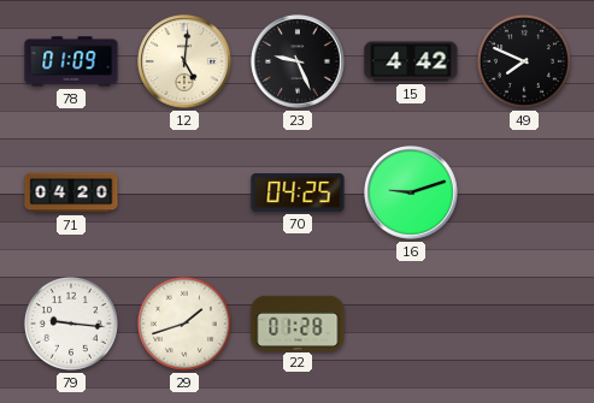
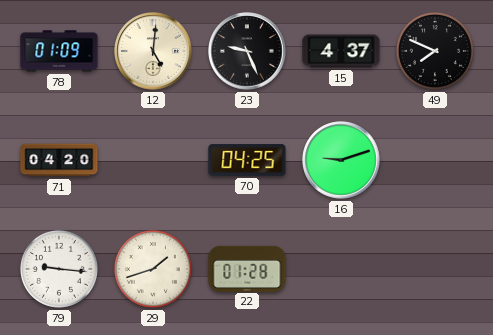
15: 4:42 -> 4:37
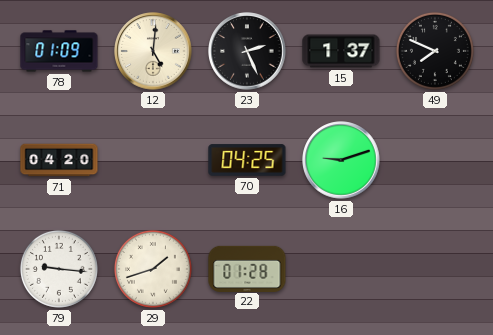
23: 9:26 -> 2:26
15: 4:37 -> 1:37
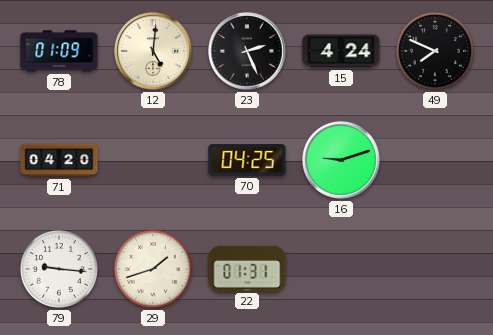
15: 1:37 -> 4:24
22: 01:28 -> 01:31
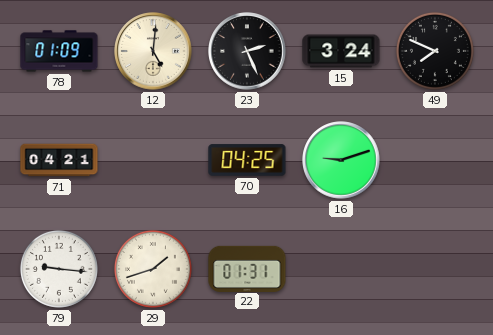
15: 4:24 -> 3:24
71: 04:20 -> 04:21
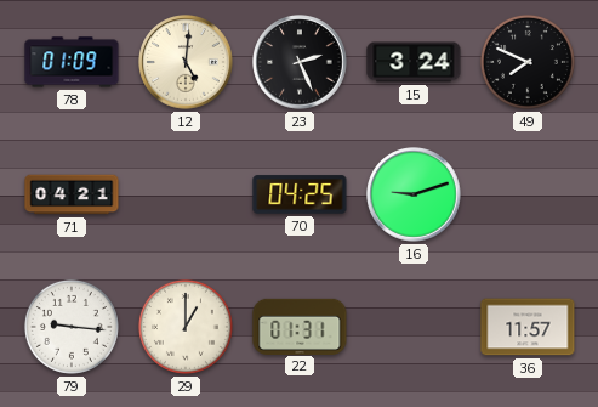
29: 1:42 -> 1:00
36: none -> 11:57
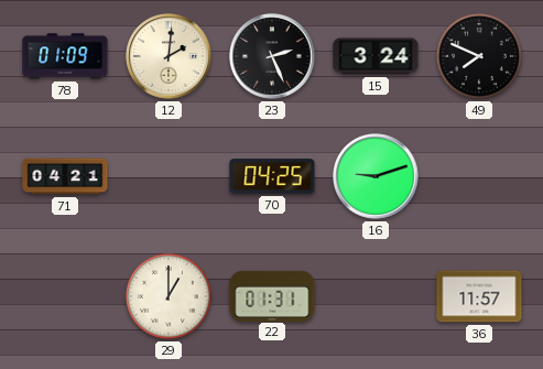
12: 5:01 -> 2:01
79: 9:16 -> none
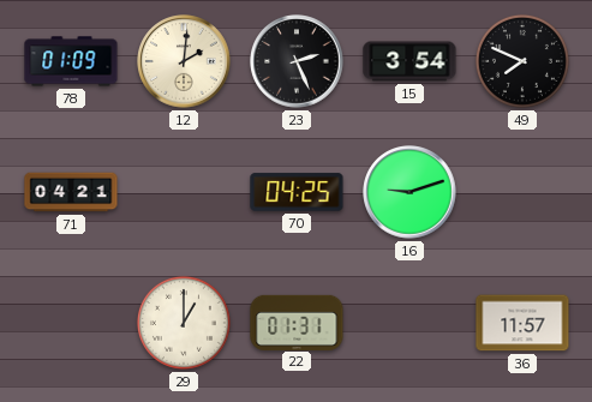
15: 3:24 -> 3:54
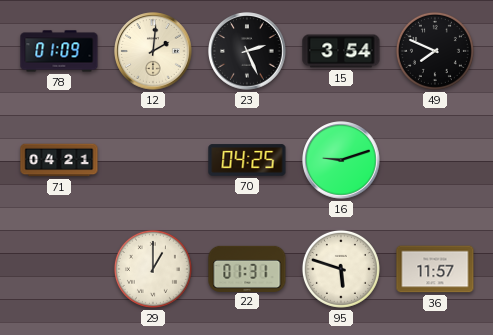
95: none -> 5:48
